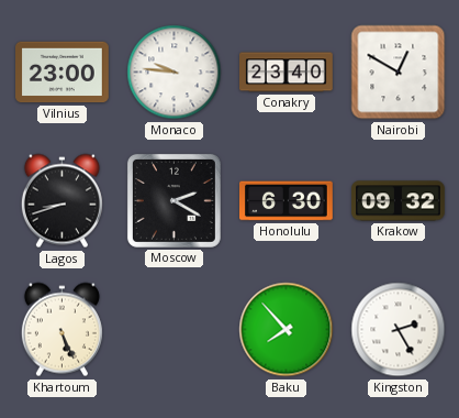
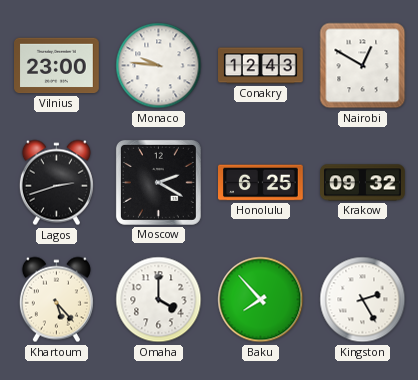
Conakry: 23:40 -> 12:43
Lagos: 8:42 -> 2:42
Honolulu: 6:30 -> 6:25
Khartoum: 5:26 -> 5:23
Omaha: none -> 4:00
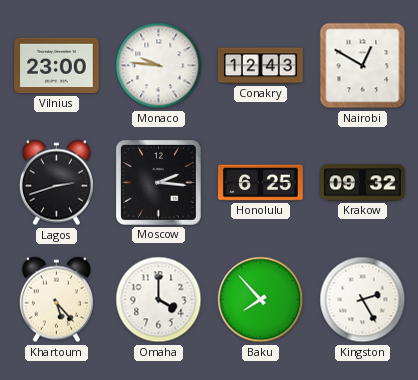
Moscow: 2:20 -> 2:16
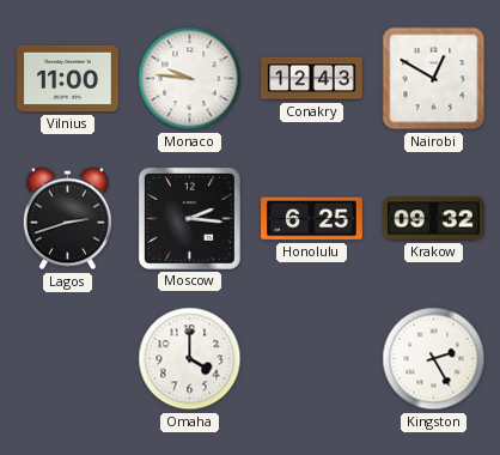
Vilnius: 23:00 -> 11:00
Khartoum: 5:23 -> none
Baku: 7:53 -> none
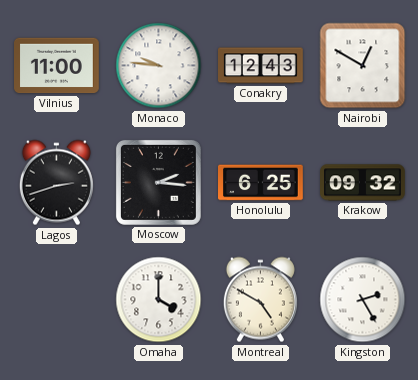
Montreal: none -> 4:50
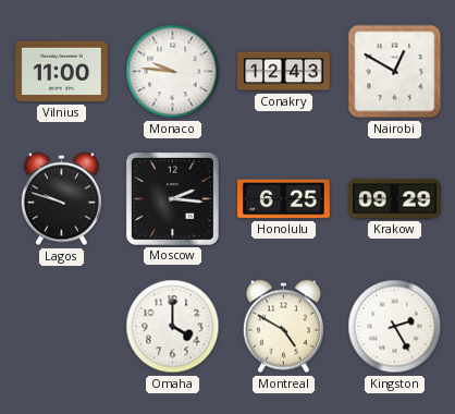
Lagos: 2:42 -> 9:48
Krakow: 09:32 -> 09:29
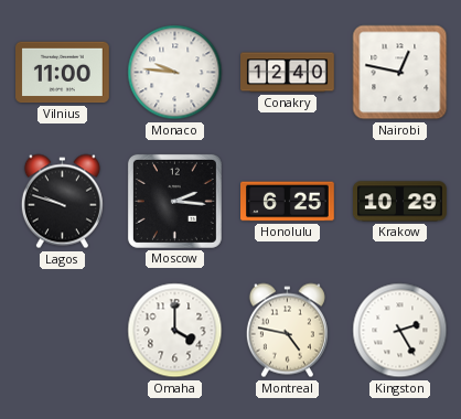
Conakry: 12:43 -> 12:40
Nairobi: 12:50 -> 12:47
Krakow: 09:29 -> 10:29
Montreal: 4:50 -> 4:47
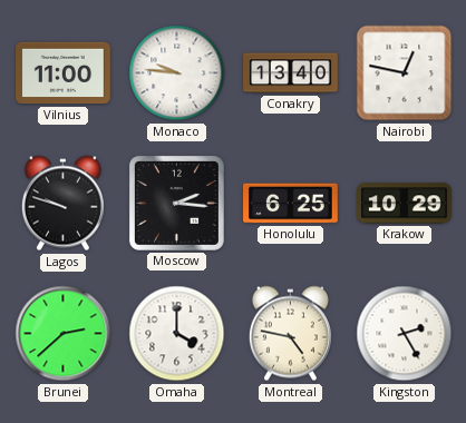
Conakry: 12:40 -> 13:40
Brunei: none -> 2:38
